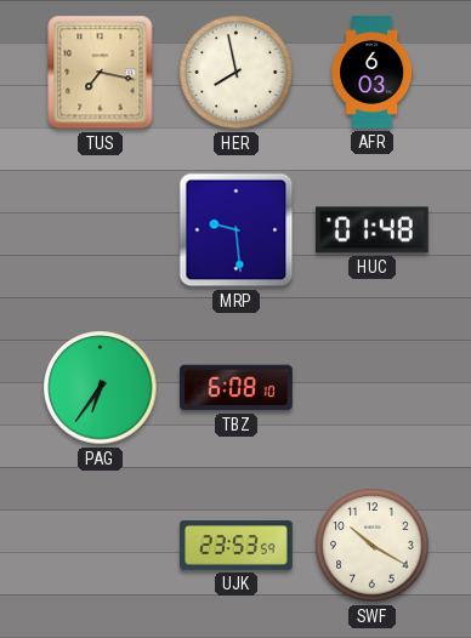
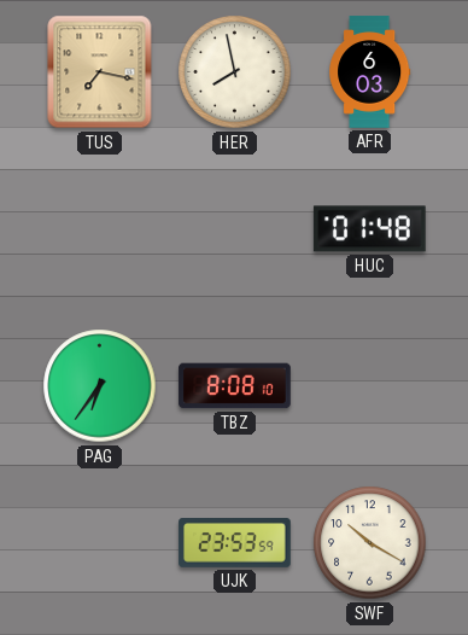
MRP: 9:29 -> none
TBZ: 6:08 -> 8:08
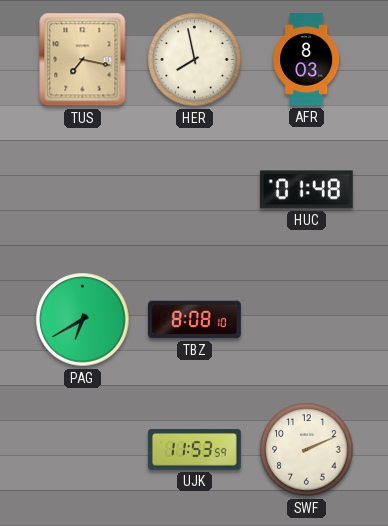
AFR: 6:03 -> 8:03
PAG: 6:36 -> 6:40
UJK: 23:53 -> 11:53
SWF: 10:20 -> 2:11
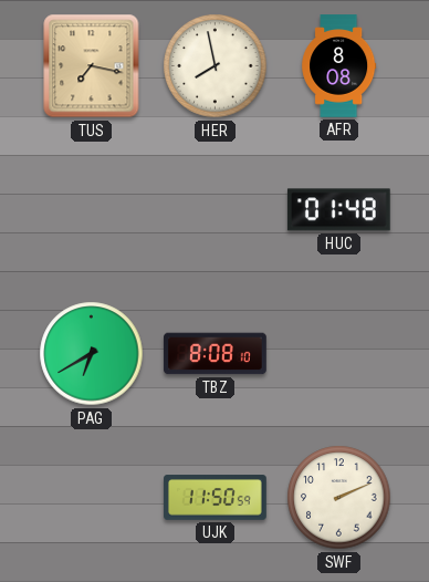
AFR: 8:03 -> 8:08
UJK: 11:53 -> 11:50
